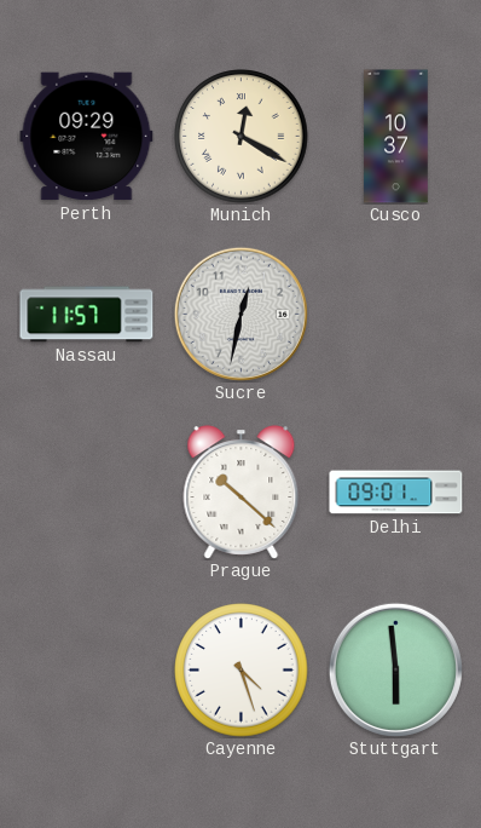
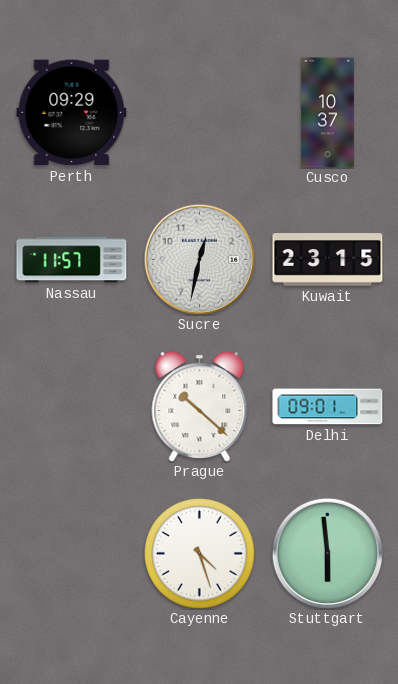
Munich: 12:20 -> none
Kuwait: none -> 23:15
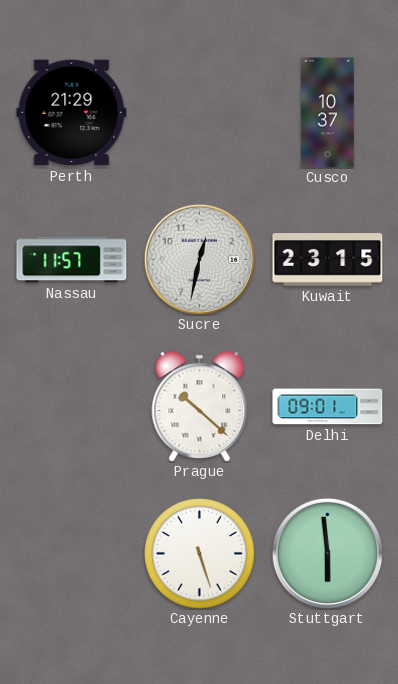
Perth: 09:29 -> 21:29
Cayenne: 4:27 -> 5:27
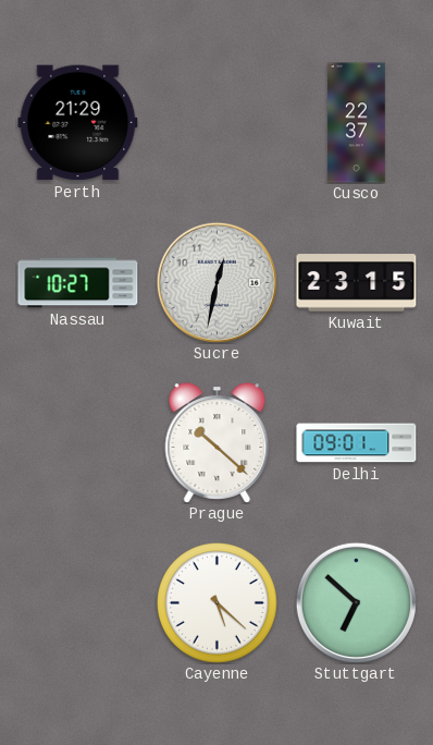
Cusco: 10:37 -> 22:37
Nassau: 11:57 -> 10:27
Cayenne: 5:27 -> 5:22
Stuttgart: 5:59 -> 6:52
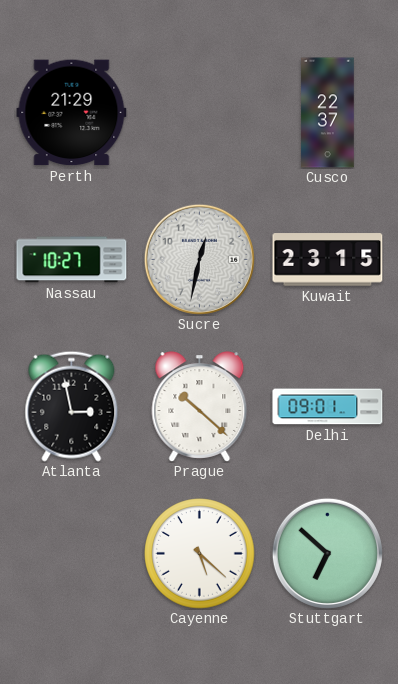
Atlanta: none -> 2:58
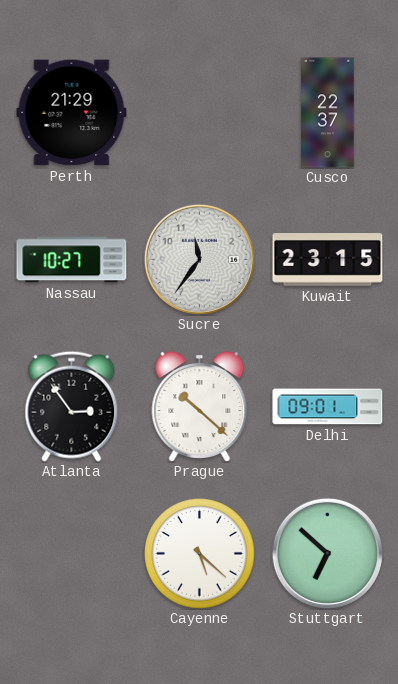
Sucre: 12:32 -> 11:36
Atlanta: 2:58 -> 2:54
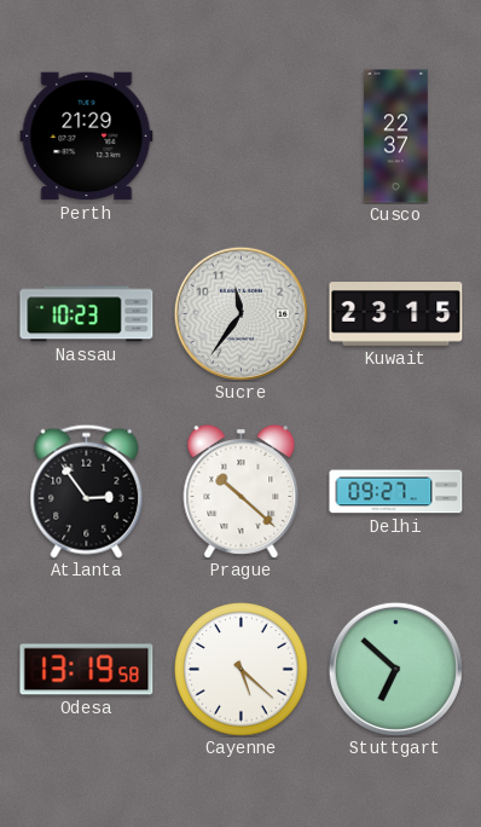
Nassau: 10:27 -> 10:23
Delhi: 09:01 -> 09:27
Odesa: none -> 13:19
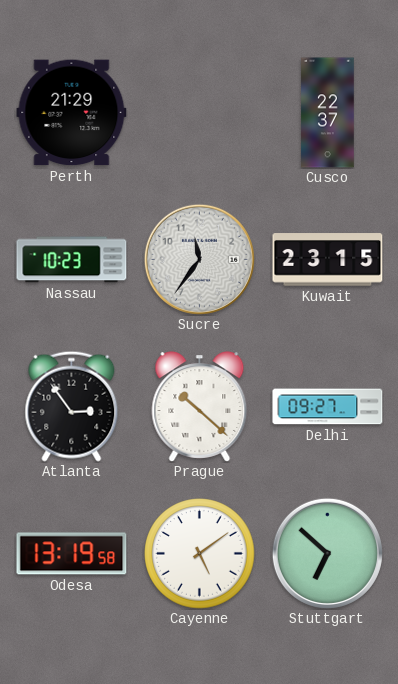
Cayenne: 5:22 -> 5:09
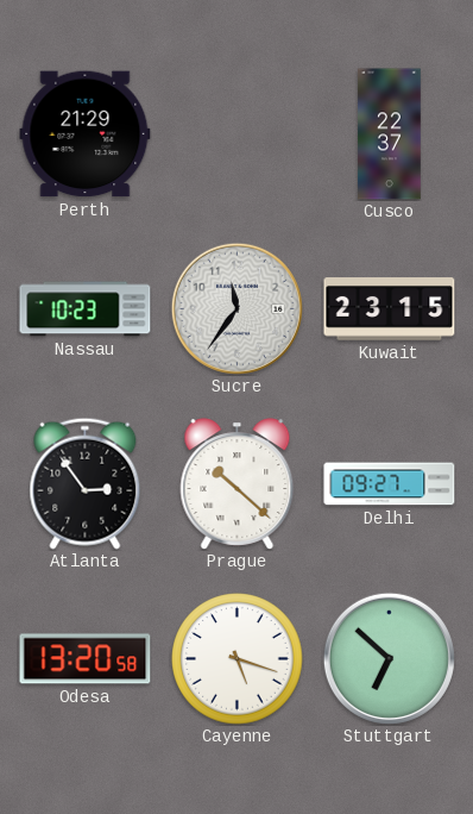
Odesa: 13:19 -> 13:20
Cayenne: 5:09 -> 5:18
